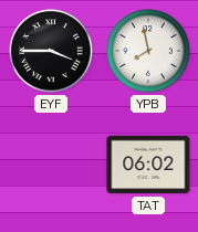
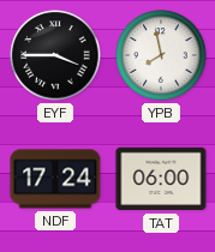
NDF: none -> 17:24
TAT: 06:02 -> 06:00
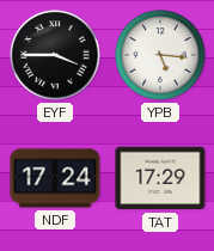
YPB: 7:58 -> 5:16
TAT: 06:00 -> 17:29
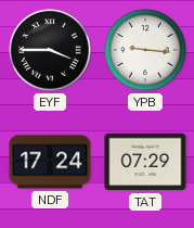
YPB: 5:16 -> 9:16
TAT: 17:29 -> 07:29
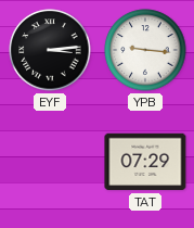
EYF: 3:45 -> 3:14
NDF: 17:24 -> none
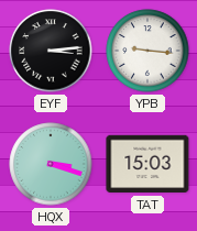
HQX: none -> 3:18
TAT: 07:29 -> 15:03
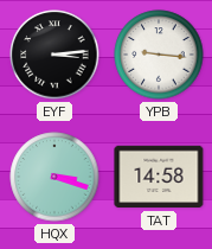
TAT: 15:03 -> 14:58
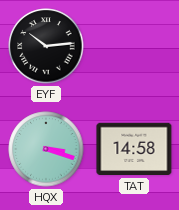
EYF: 3:14 -> 10:14
YPB: 9:16 -> none
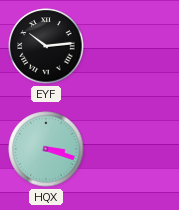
TAT: 14:58 -> none
